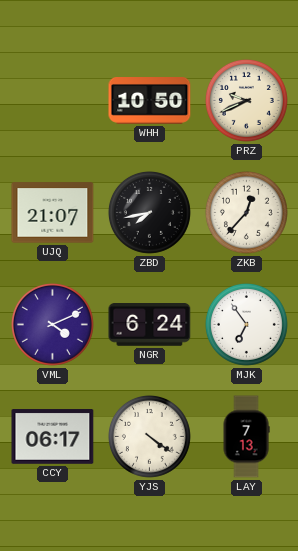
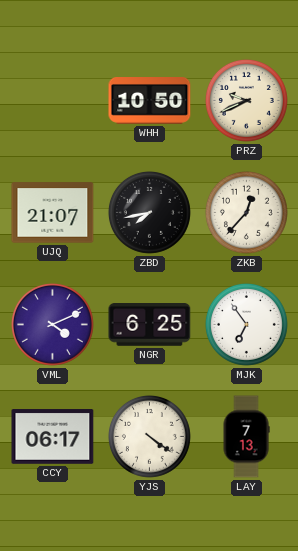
NGR: 6:24 -> 6:25
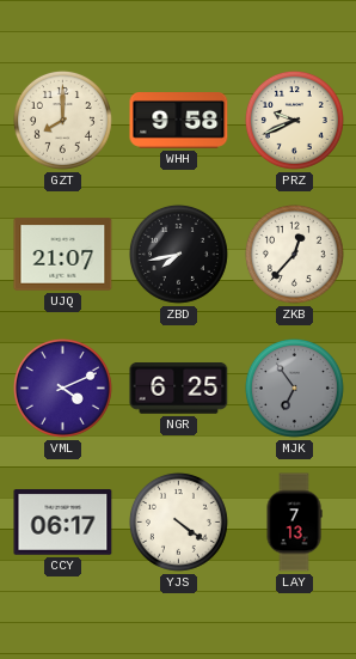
GZT: none -> 8:00
WHH: 10:50 -> 9:58
MJK dial: white -> grey
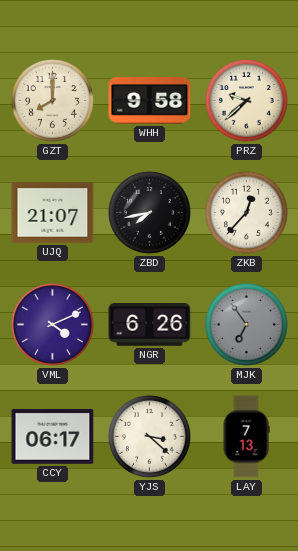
PRZ: 9:41 -> 9:38
NGR: 6:25 -> 6:26
YJS: 4:21 -> 3:22
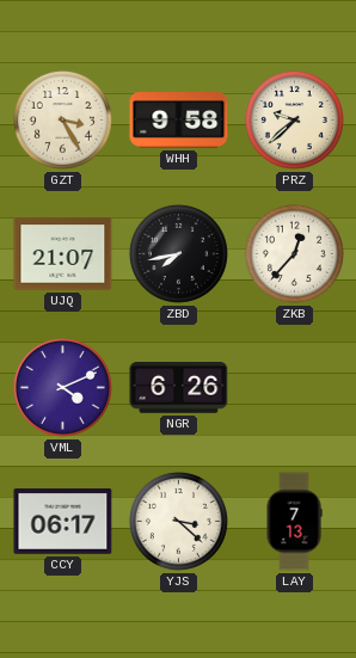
GZT: 8:00 -> 3:25
MJK: 6:54 -> none
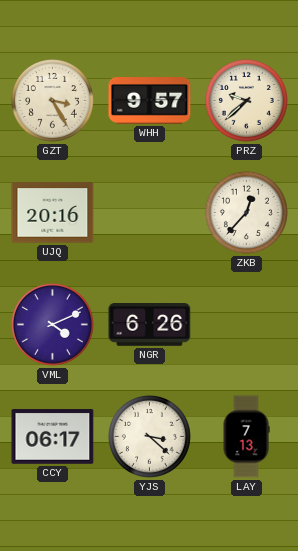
WHH: 9:58 -> 9:57
UJQ: 21:07 -> 20:16
ZBD: 7:43 -> none
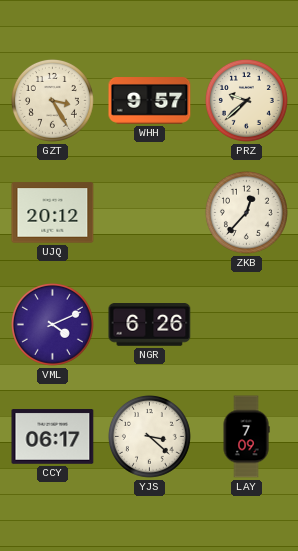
UJQ: 20:16 -> 20:12
LAY: 7:13 -> 7:09
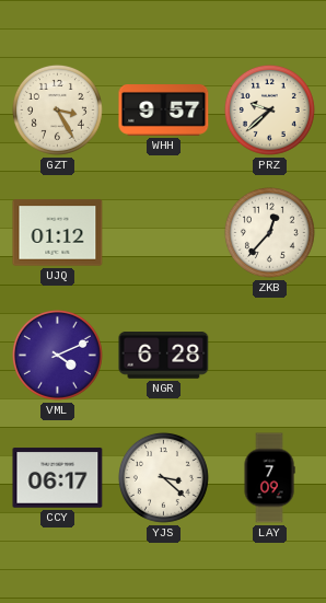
UJQ: 20:12 -> 01:12
NGR: 6:26 -> 6:28
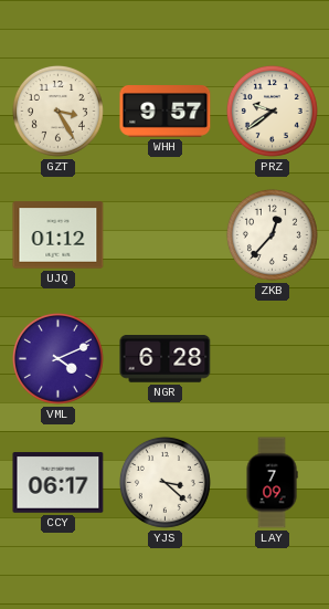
PRZ: 9:38 -> 9:39
